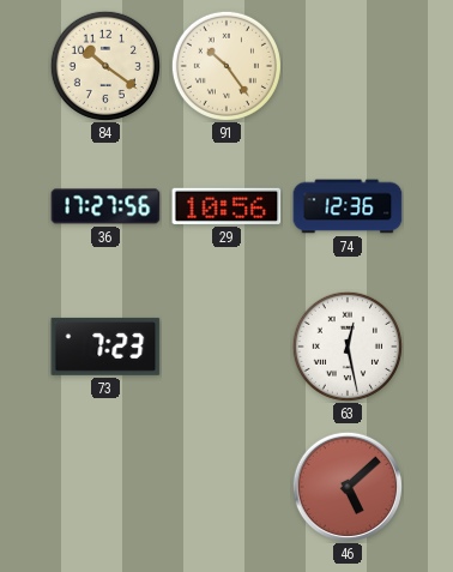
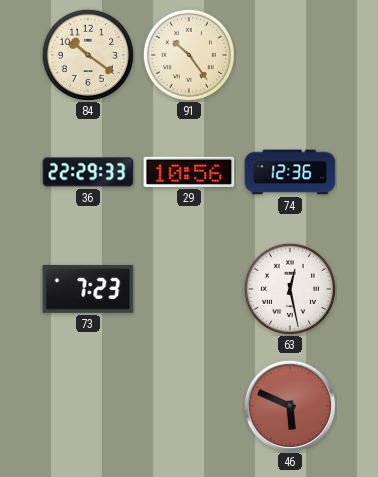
36: 17:27 -> 22:29
46: 5:08 -> 5:49
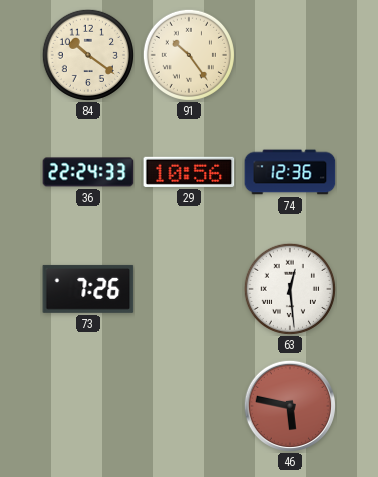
36: 22:29 -> 22:24
73: 7:23 -> 7:26
63: 12:28 -> 12:29
46: 5:49 -> 5:47
